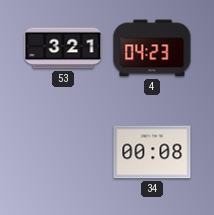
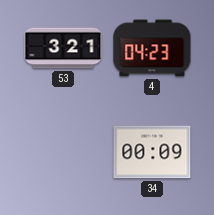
34: 00:08 -> 00:09
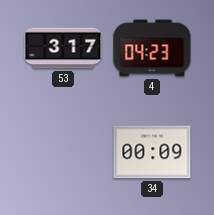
53: 3:21 -> 3:17
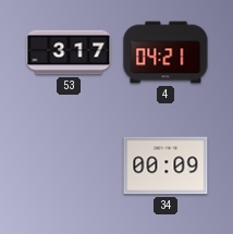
4: 04:23 -> 04:21
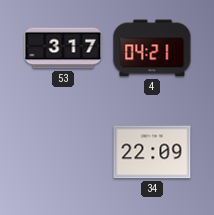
34: 00:09 -> 22:09
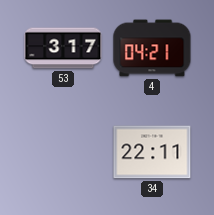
34: 22:09 -> 22:11
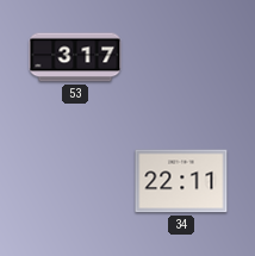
4: 04:21 -> none
